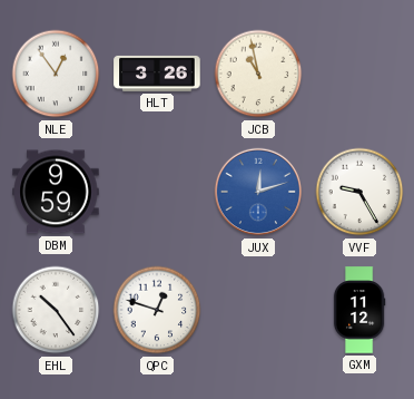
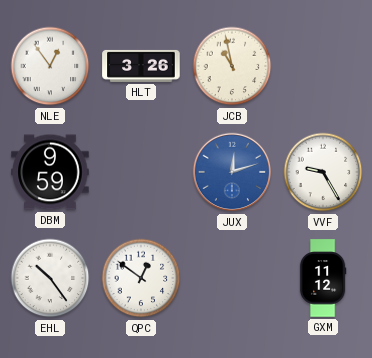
QPC: 12:48 -> 12:51
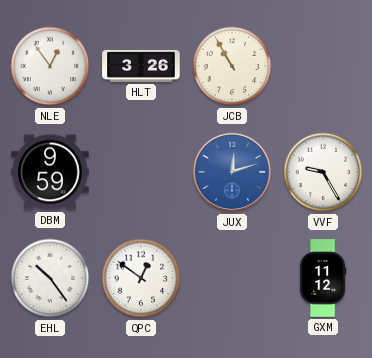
JCB: 10:58 -> 10:55
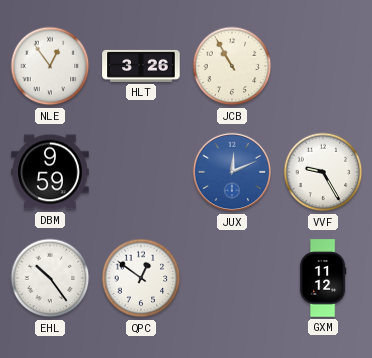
JUX: 12:12 -> 12:11
